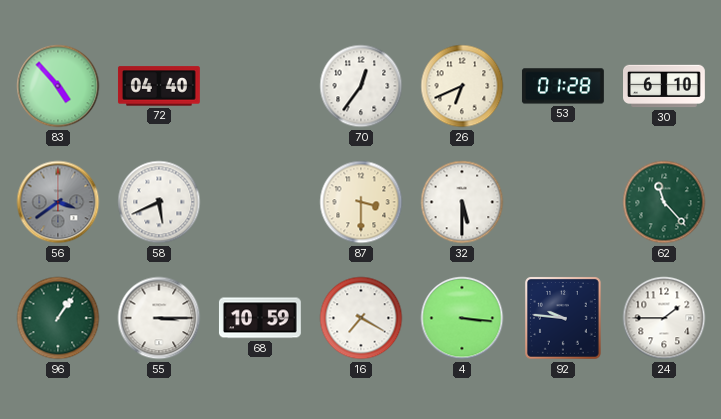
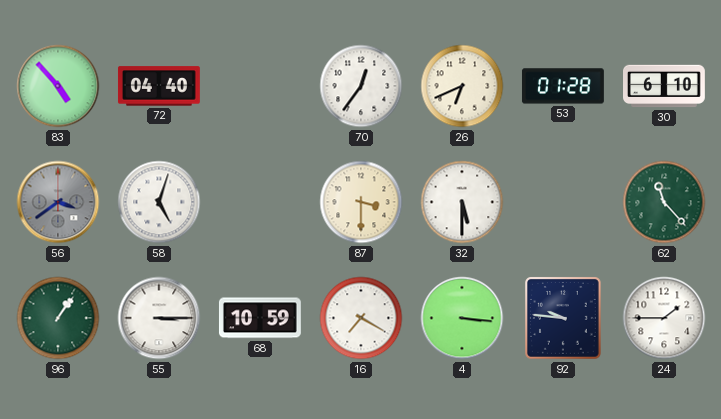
58: 5:41 -> 5:03
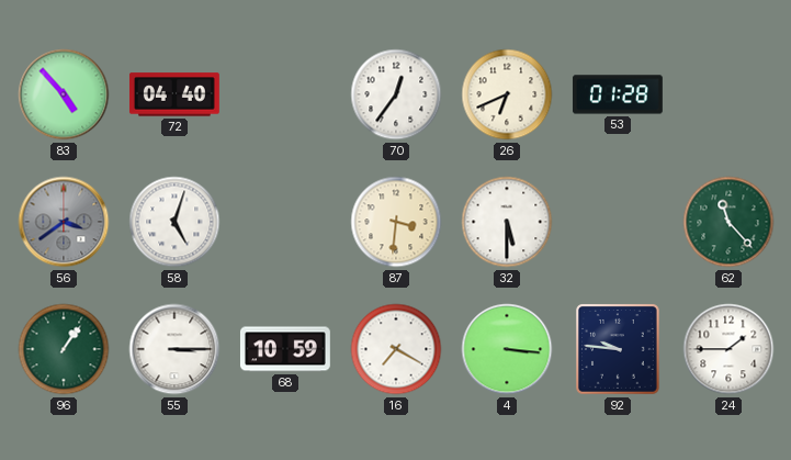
30: 6:10 -> none
87: 3:30 -> 3:31
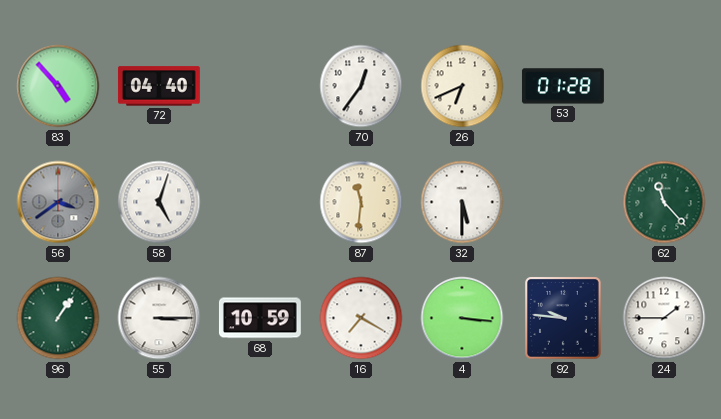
87: 3:31 -> 11:31
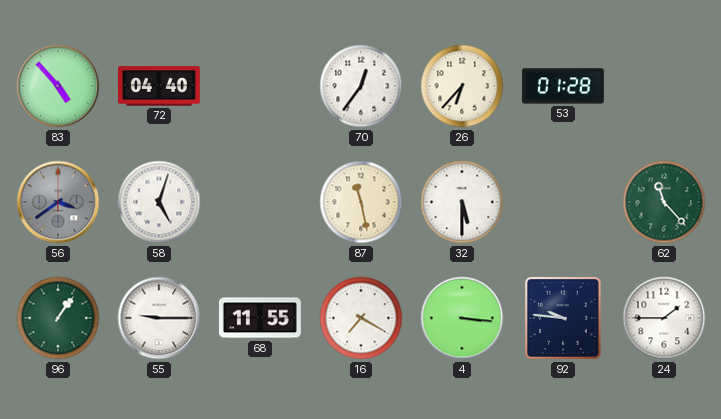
26: 6:41 -> 6:37
87: 11:31 -> 11:28
55: 3:15 -> 9:15
68: 10:59 -> 11:55
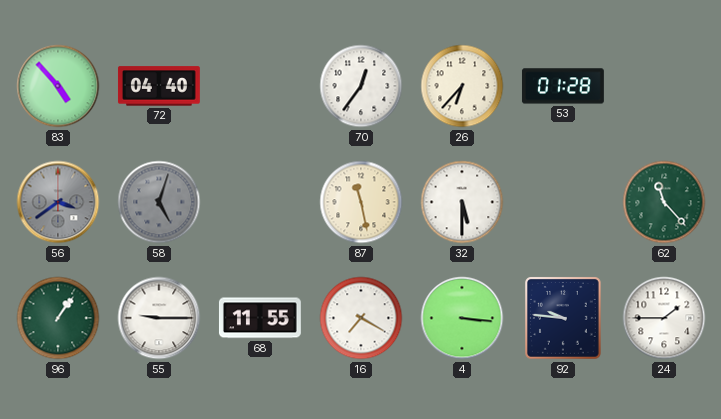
58 dial: white -> grey
